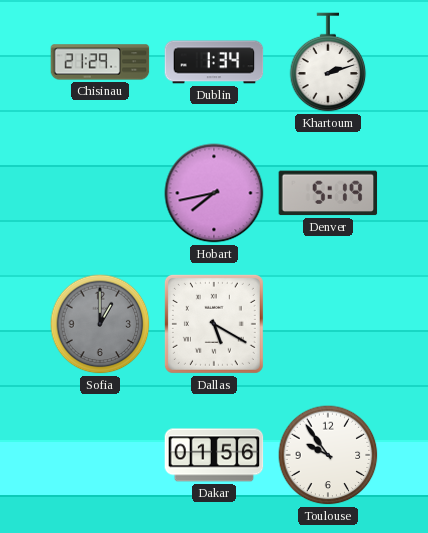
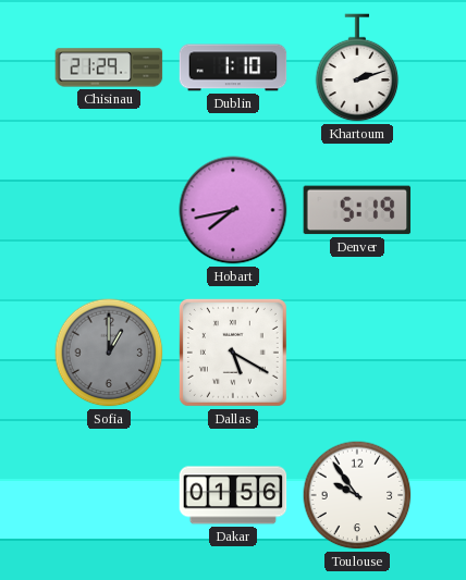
Dublin: 1:34 -> 1:10
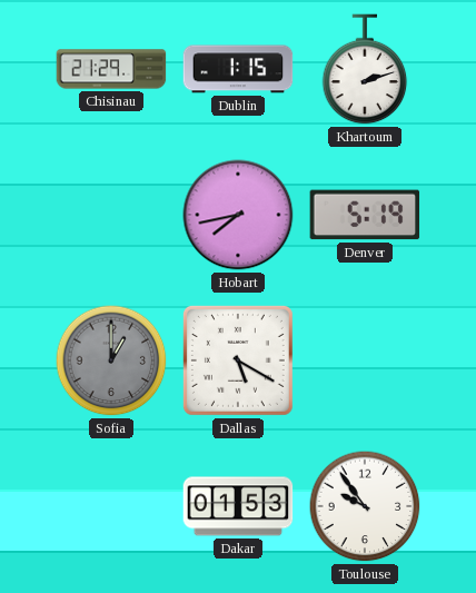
Dublin: 1:10 -> 1:15
Dakar: 01:56 -> 01:53
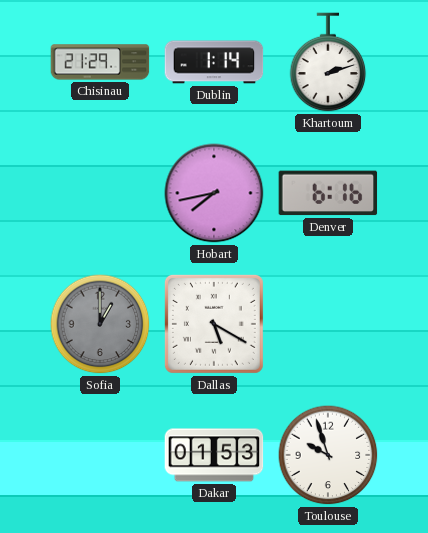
Dublin: 1:15 -> 1:14
Denver: 5:19 -> 6:16
Toulouse: 9:54 -> 9:57
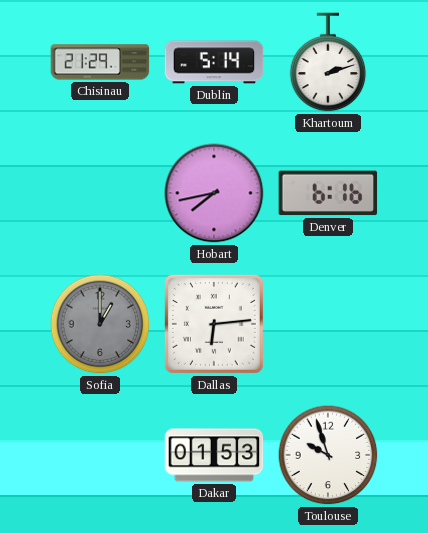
Dublin: 1:14 -> 5:14
Dallas: 5:20 -> 6:14
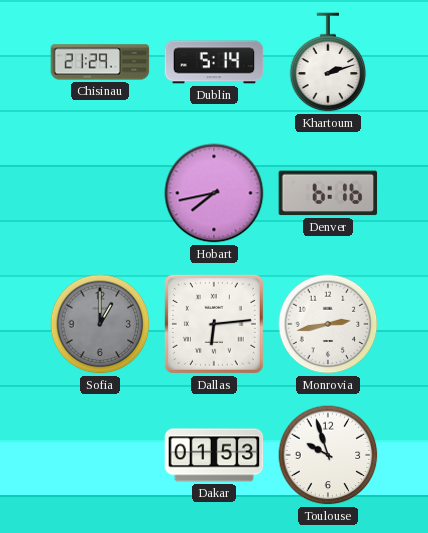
Monrovia: none -> 2:43
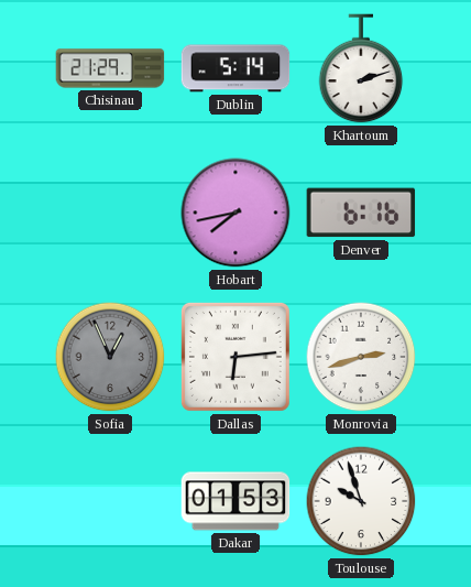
Sofia: 1:00 -> 12:56
Monrovia: 2:43 -> 2:42
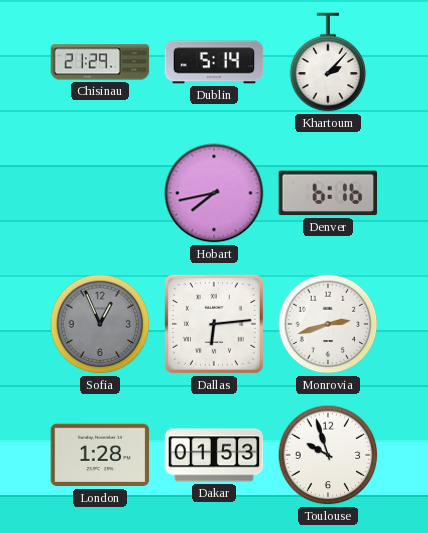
Khartoum: 2:12 -> 2:07
London: none -> 1:28
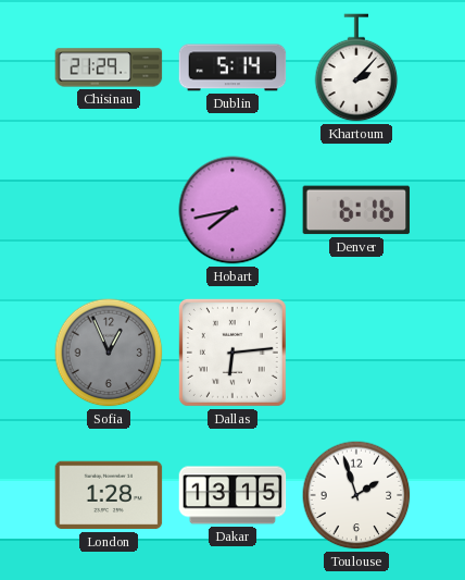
Monrovia: 2:42 -> none
Dakar: 01:53 -> 13:15
Toulouse: 9:57 -> 1:57
